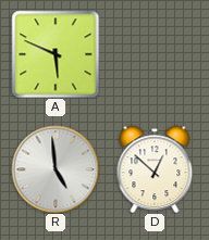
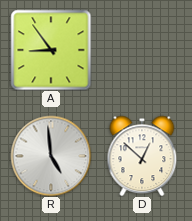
A: 5:49 -> 8:54
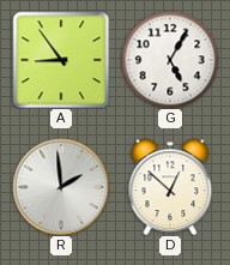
G: none -> 5:05
R: 4:59 -> 1:59
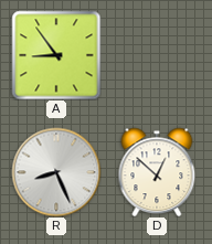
G: 5:05 -> none
R: 1:59 -> 8:26
